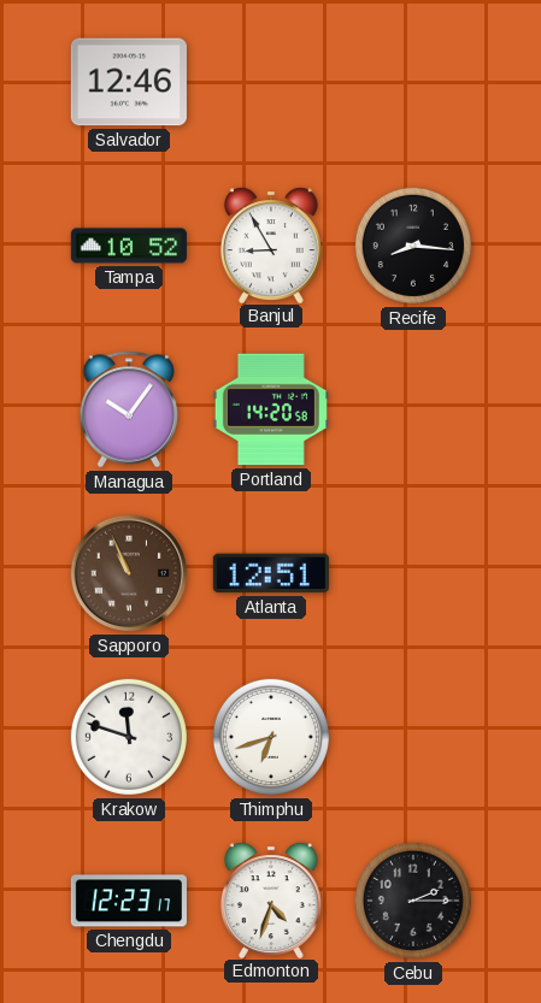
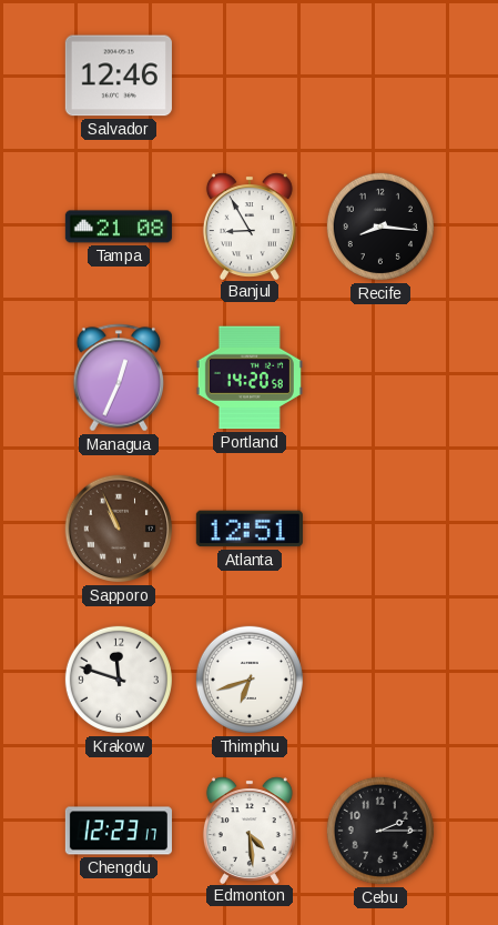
Tampa: 10:52 -> 21:08
Managua: 10:06 -> 12:34
Edmonton: 4:33 -> 4:29
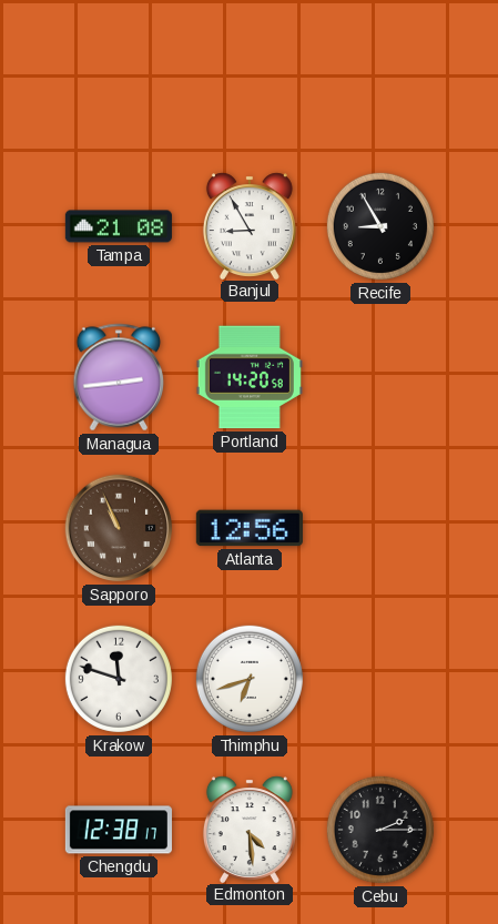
Salvador: 12:46 -> none
Recife: 8:16 -> 8:55
Managua: 12:34 -> 2:44
Atlanta: 12:51 -> 12:56
Chengdu: 12:23 -> 12:38
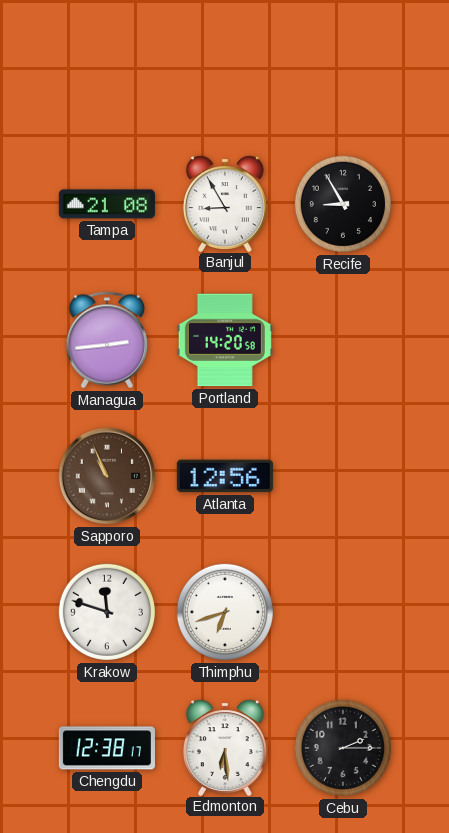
Edmonton: 4:29 -> 6:29
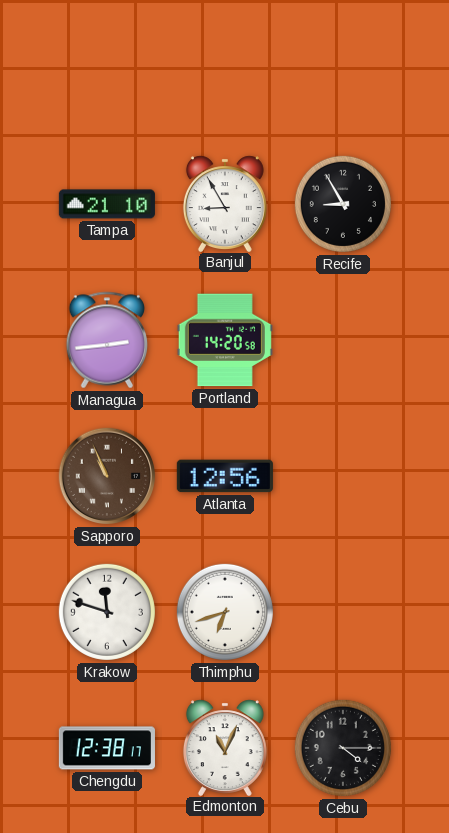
Tampa: 21:08 -> 21:10
Edmonton: 6:29 -> 11:04
Cebu: 2:15 -> 4:15
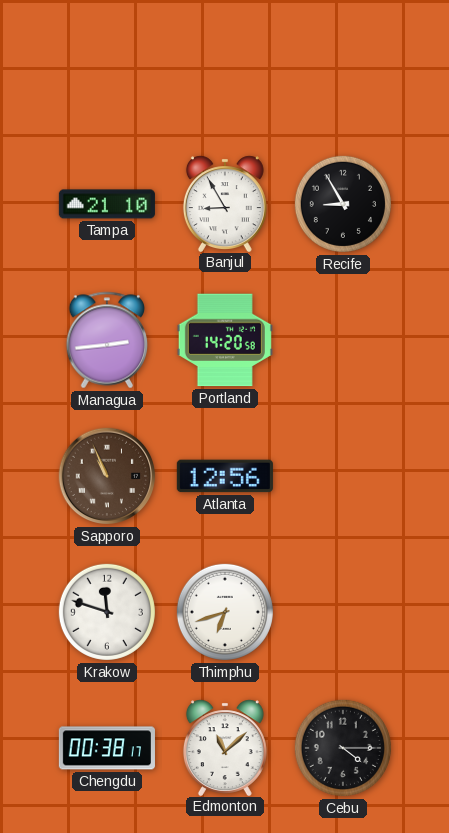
Chengdu: 12:38 -> 00:38
Edmonton: 11:04 -> 11:08
